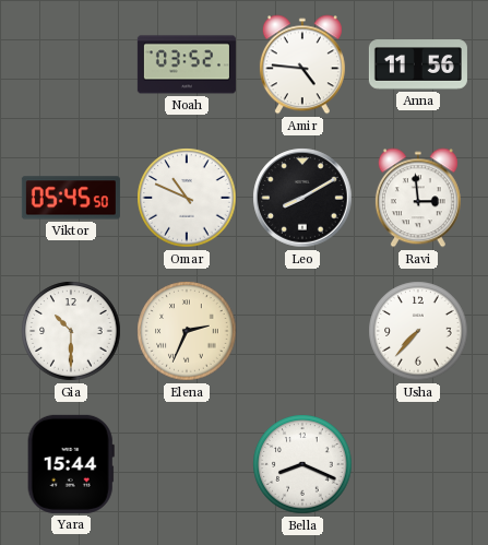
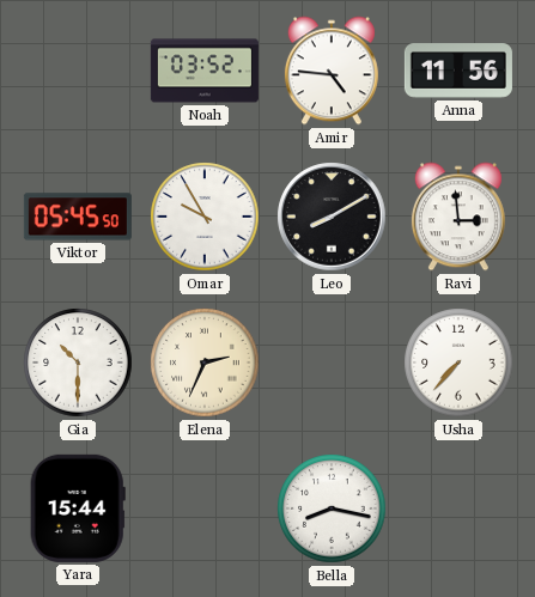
Omar: 10:49 -> 9:55
Bella: 8:19 -> 8:17
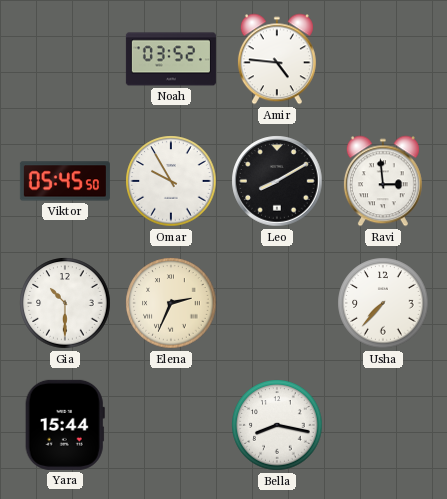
Anna: 11:56 -> none
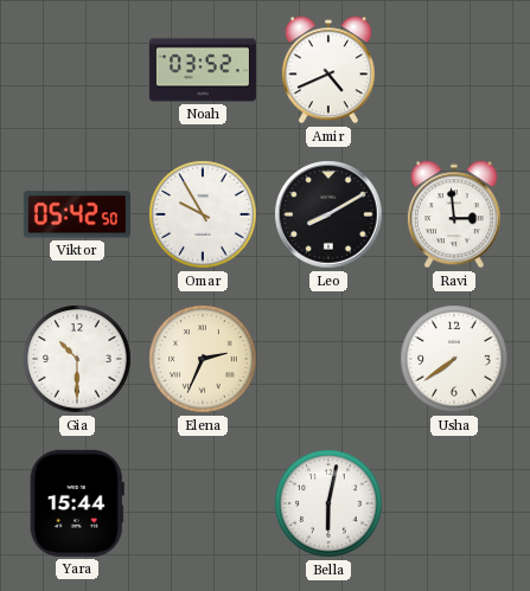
Amir: 4:46 -> 4:41
Viktor: 05:45 -> 05:42
Usha: 7:37 -> 7:39
Bella: 8:17 -> 6:02
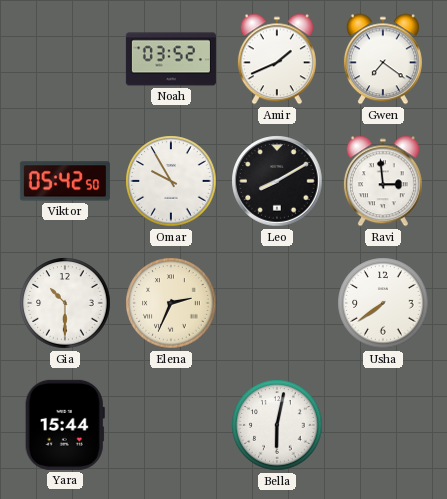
Amir: 4:41 -> 1:41
Gwen: none -> 7:21
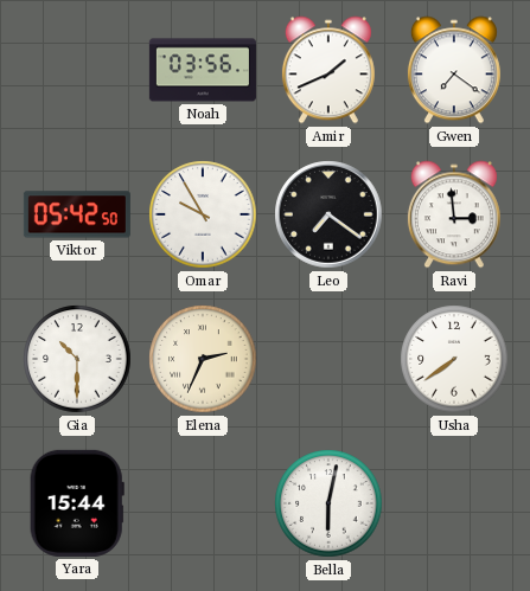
Noah: 03:52 -> 03:56
Leo: 8:10 -> 7:21
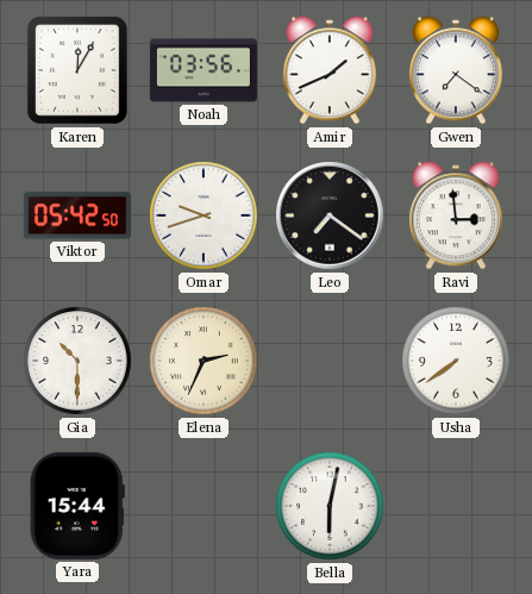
Karen: none -> 12:05
Omar: 9:55 -> 9:42
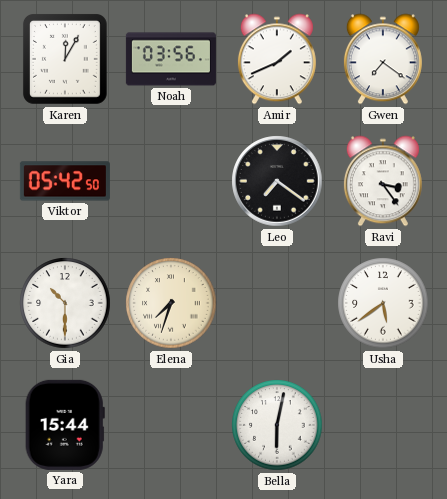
Omar: 9:42 -> none
Ravi: 2:59 -> 3:24
Elena: 2:34 -> 7:33
Usha: 7:39 -> 5:39
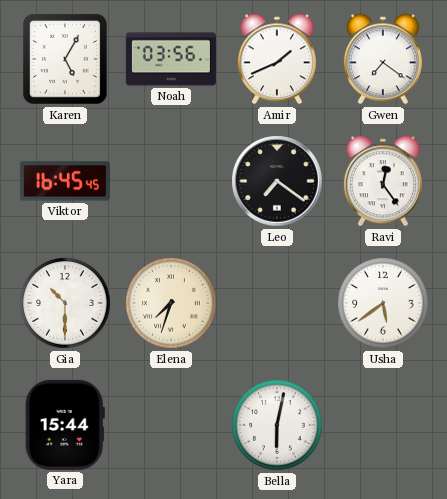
Karen: 12:05 -> 5:05
Viktor: 05:42 -> 16:45
Ravi: 3:24 -> 12:24
